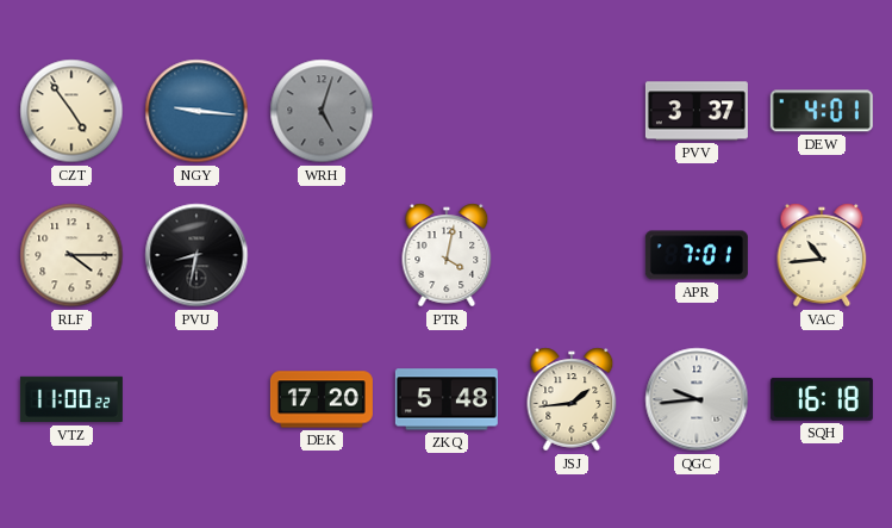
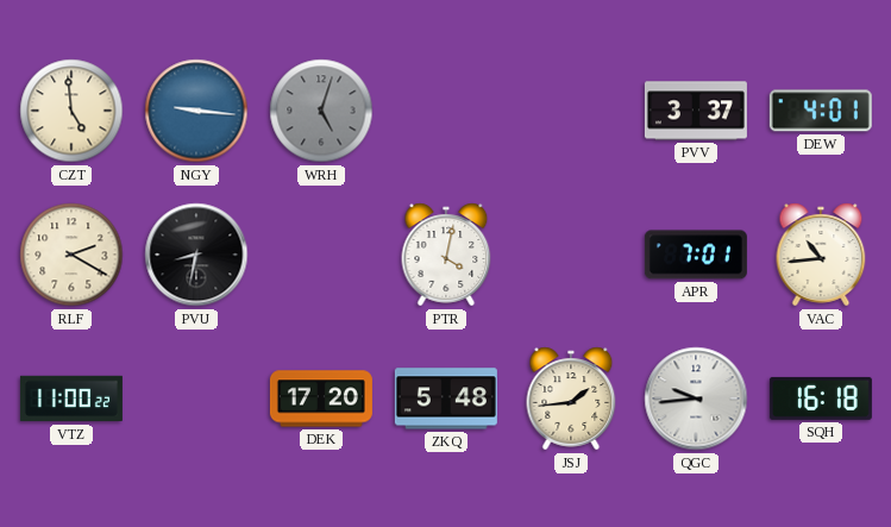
CZT: 4:54 -> 4:59
RLF: 4:15 -> 2:20
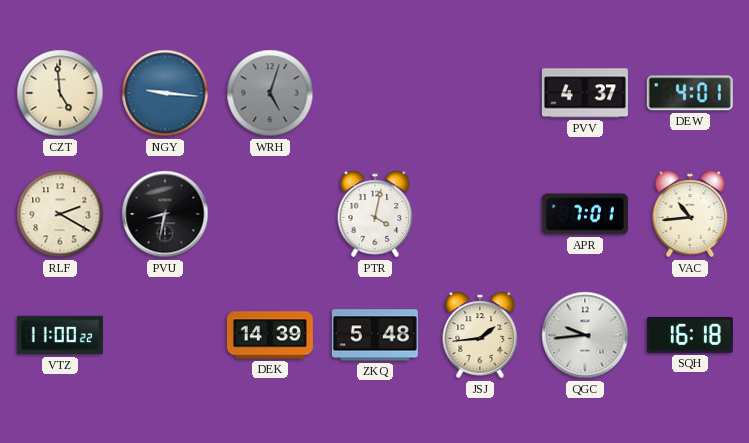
PVV: 3:37 -> 4:37
DEK: 17:20 -> 14:39
